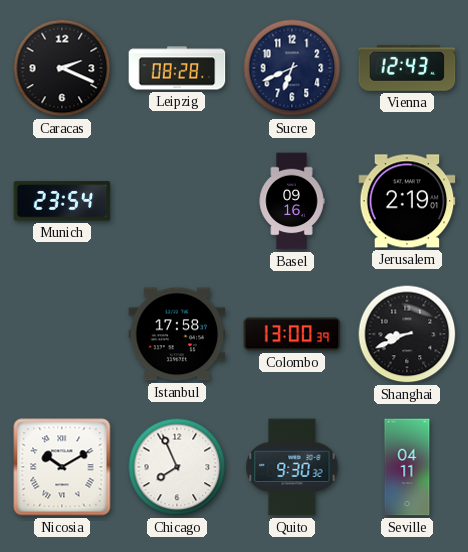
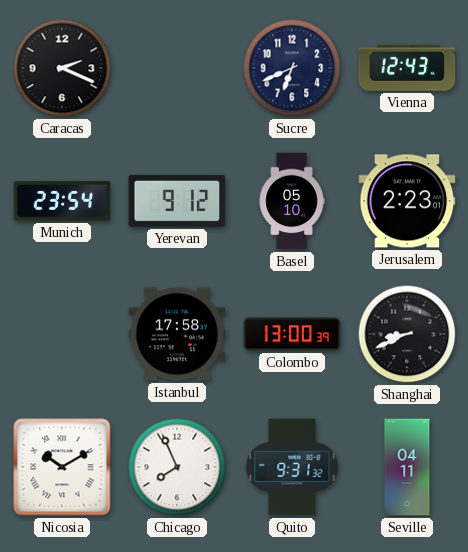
Leipzig: 08:28 -> none
Yerevan: none -> 9:12
Basel: 09:16 -> 05:10
Jerusalem: 2:19 -> 2:23
Quito: 9:30 -> 9:31
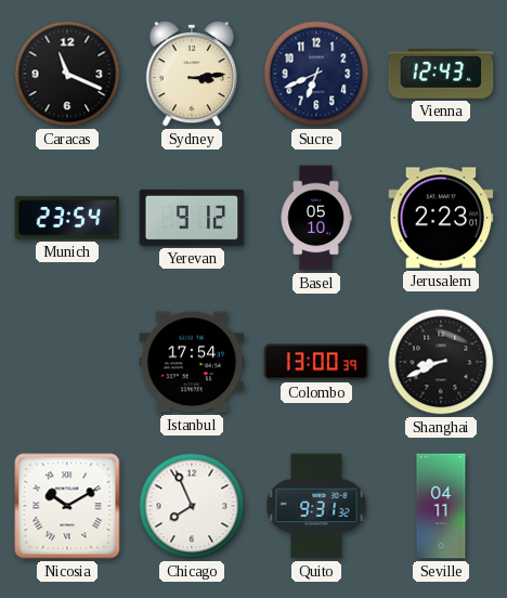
Caracas: 2:19 -> 11:19
Sydney: none -> 3:14
Istanbul: 17:58 -> 17:54
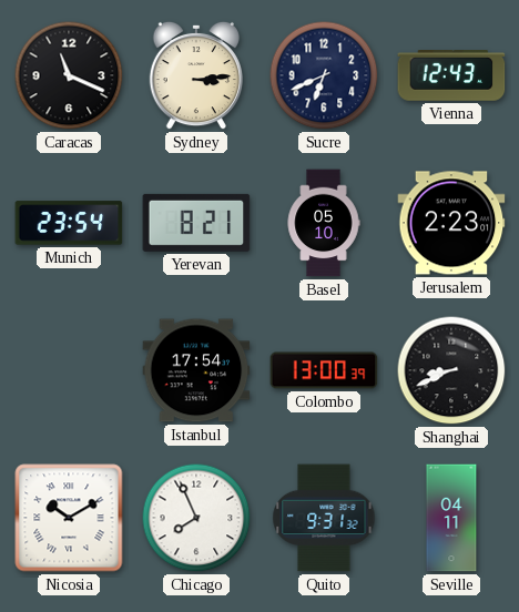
Yerevan: 9:12 -> 8:21
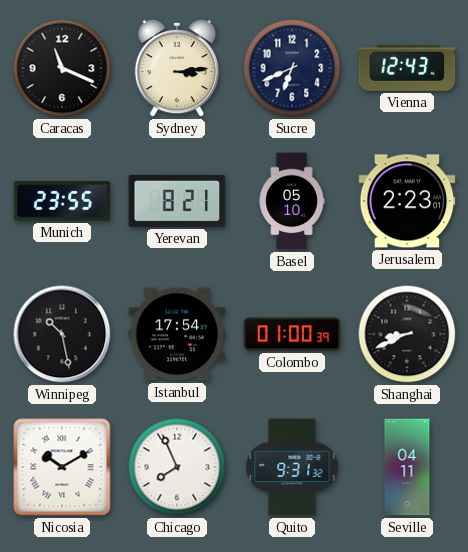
Munich: 23:54 -> 23:55
Winnipeg: none -> 10:28
Colombo: 13:00 -> 01:00
